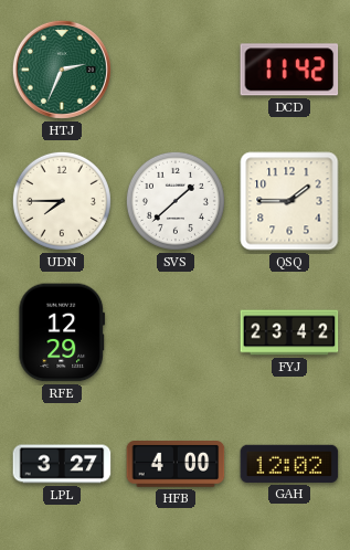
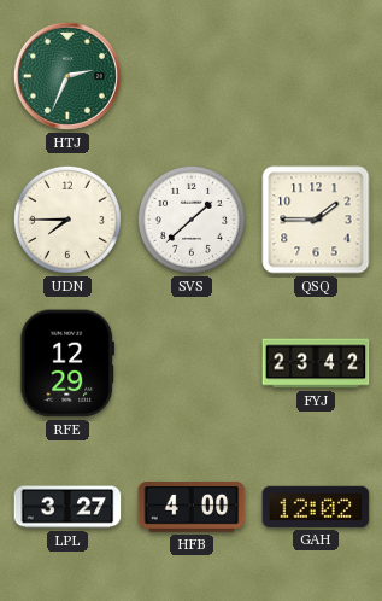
DCD: 11:42 -> none
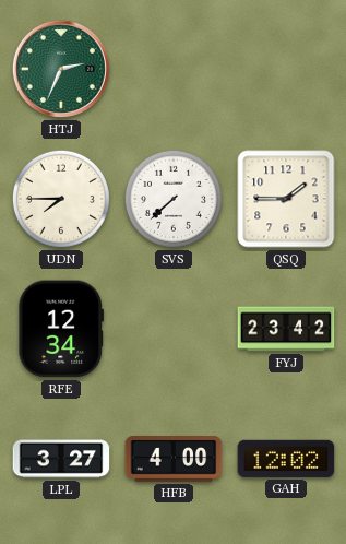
SVS: 1:38 -> 7:38
RFE: 12:29 -> 12:34
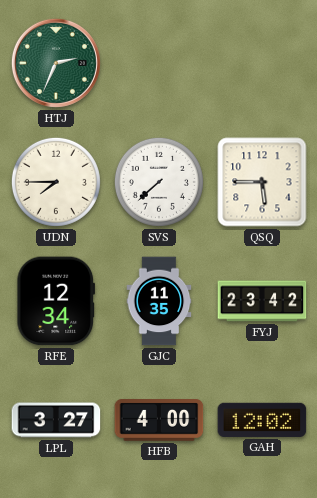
QSQ: 1:45 -> 5:45
GJC: none -> 11:35
